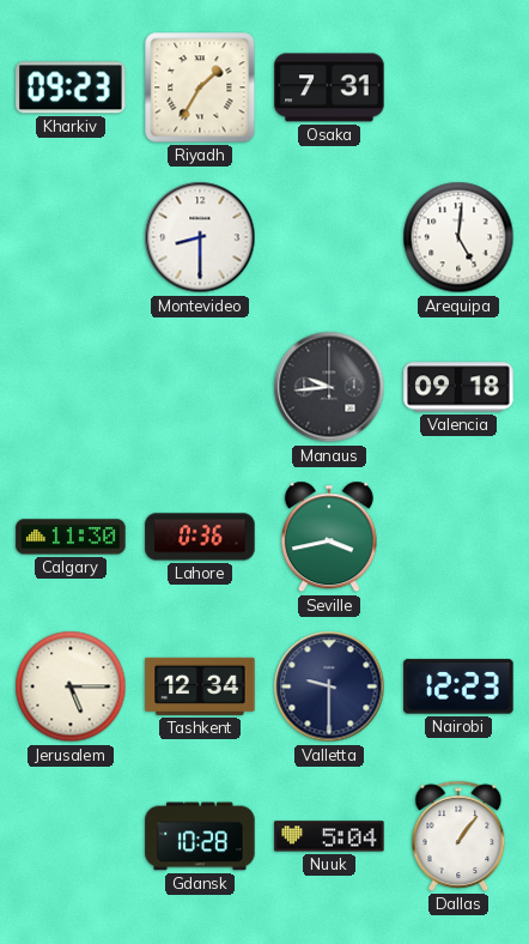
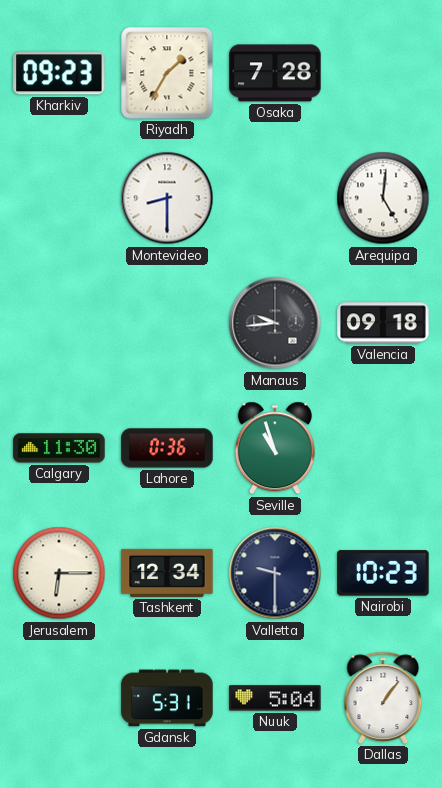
Osaka: 7:31 -> 7:28
Seville: 3:43 -> 10:57
Jerusalem: 5:15 -> 6:15
Nairobi: 12:23 -> 10:23
Gdansk: 10:28 -> 5:31
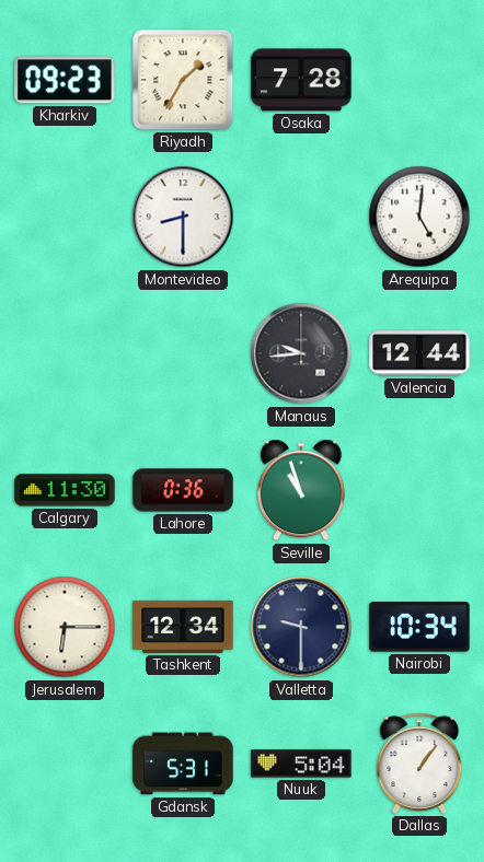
Valencia: 09:18 -> 12:44
Nairobi: 10:23 -> 10:34
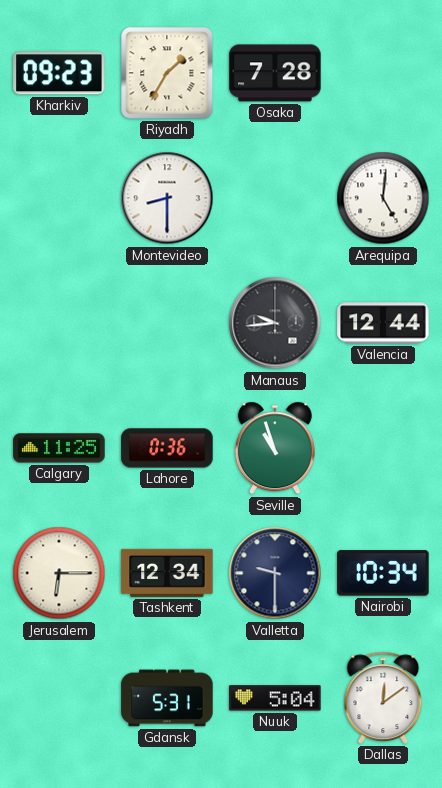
Calgary: 11:30 -> 11:25
Dallas: 1:06 -> 12:09
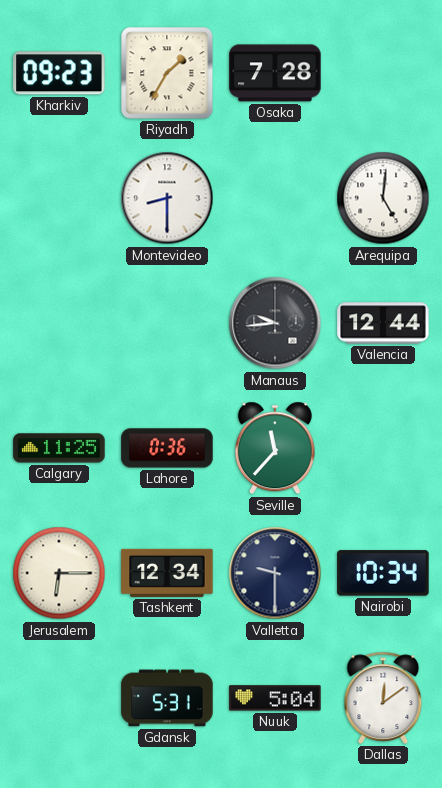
Seville: 10:57 -> 11:37
